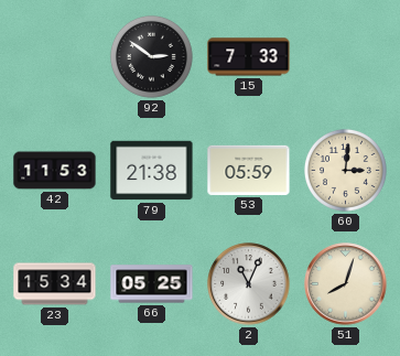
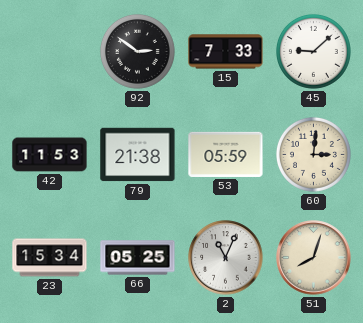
45: none -> 9:08
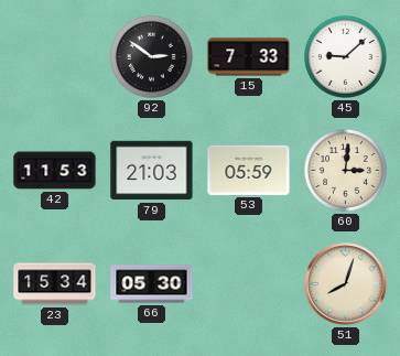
79: 21:38 -> 21:03
66: 05:25 -> 05:30
2: 11:04 -> none
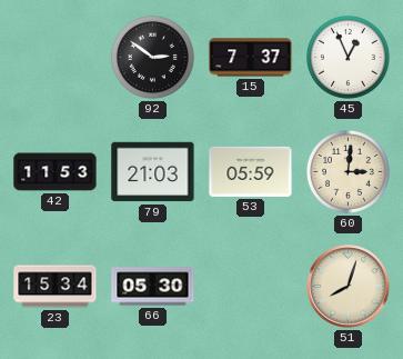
15: 7:33 -> 7:37
45: 9:08 -> 12:56
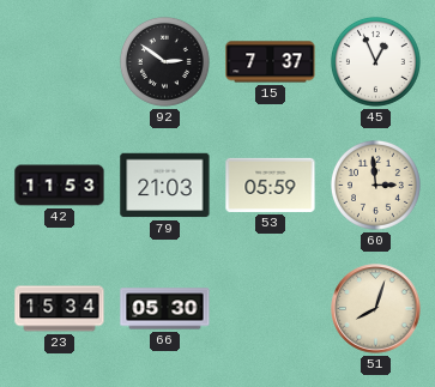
60: 3:01 -> 2:59
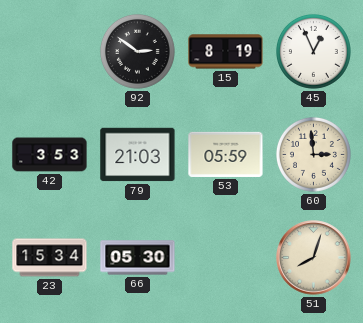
15: 7:37 -> 8:19
42: 11:53 -> 3:53
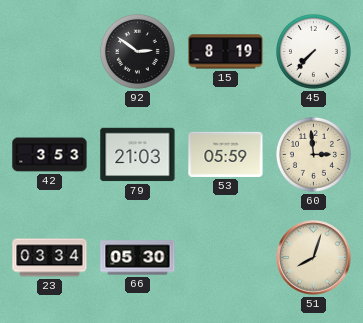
45: 12:56 -> 7:37
23: 15:34 -> 03:34
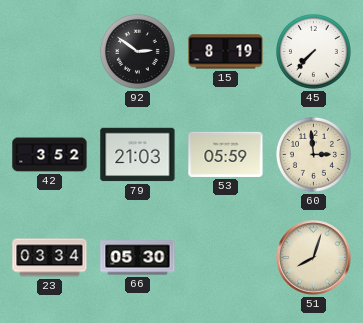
42: 3:53 -> 3:52
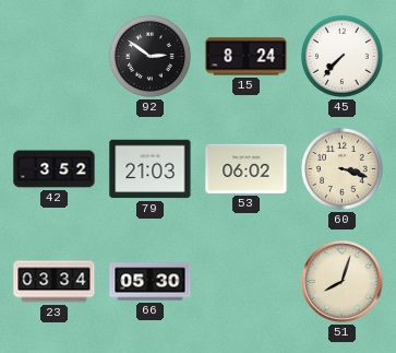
15: 8:19 -> 8:24
53: 05:59 -> 06:02
60: 2:59 -> 3:18
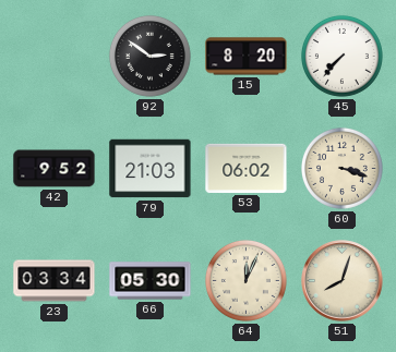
15: 8:24 -> 8:20
42: 3:52 -> 9:52
64: none -> 12:04
